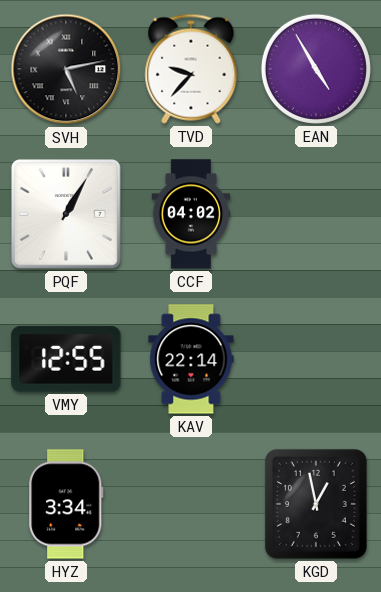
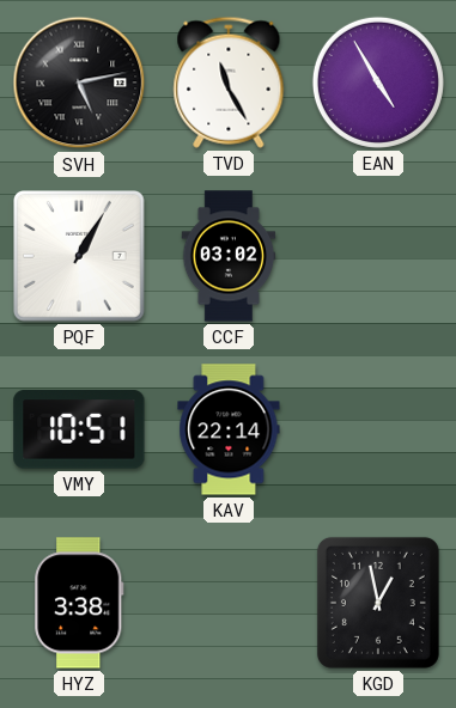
TVD: 9:37 -> 11:25
CCF: 04:02 -> 03:02
VMY: 12:55 -> 10:51
HYZ: 3:34 -> 3:38
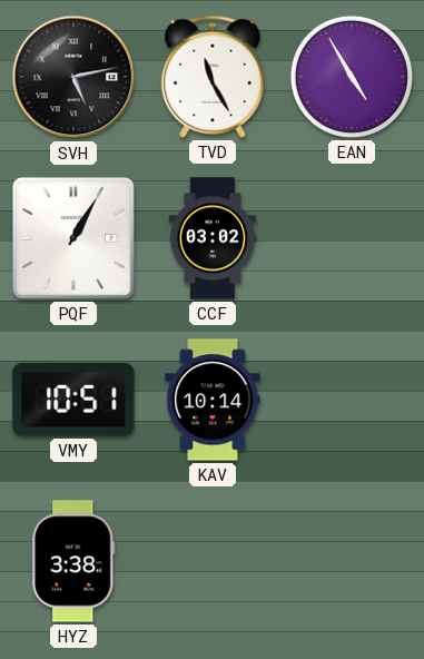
KAV: 22:14 -> 10:14
KGD: 12:58 -> none
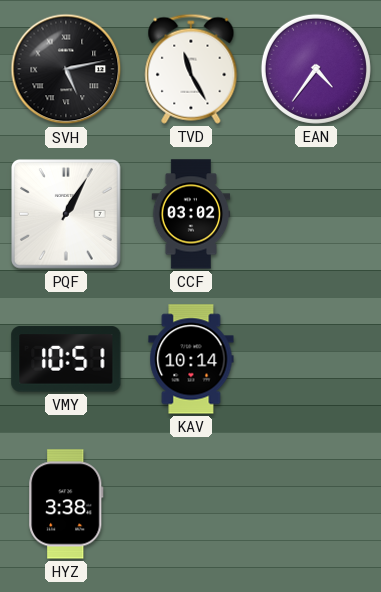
EAN: 4:55 -> 4:36
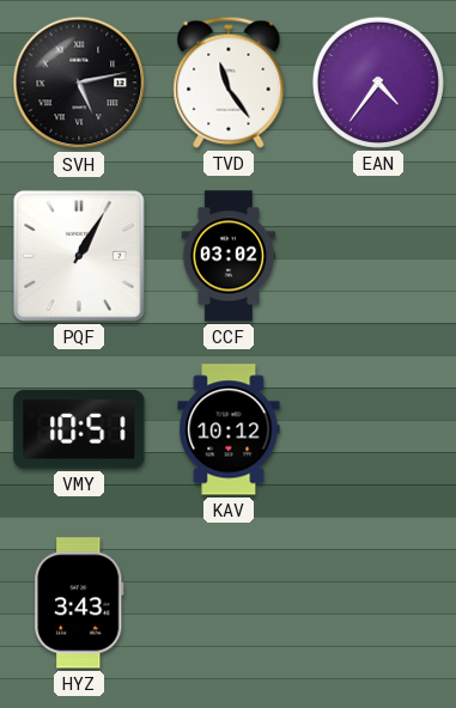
TVD: 11:25 -> 11:24
KAV: 10:14 -> 10:12
HYZ: 3:38 -> 3:43
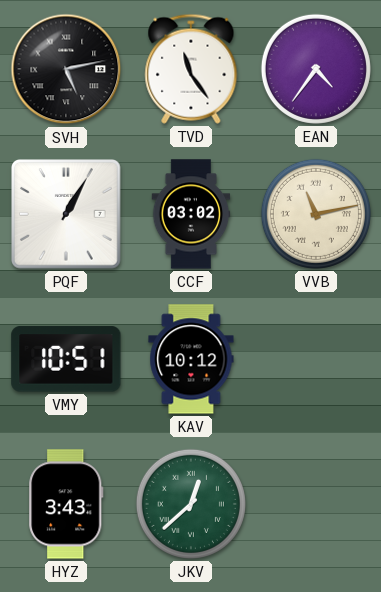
VVB: none -> 11:13
JKV: none -> 12:38
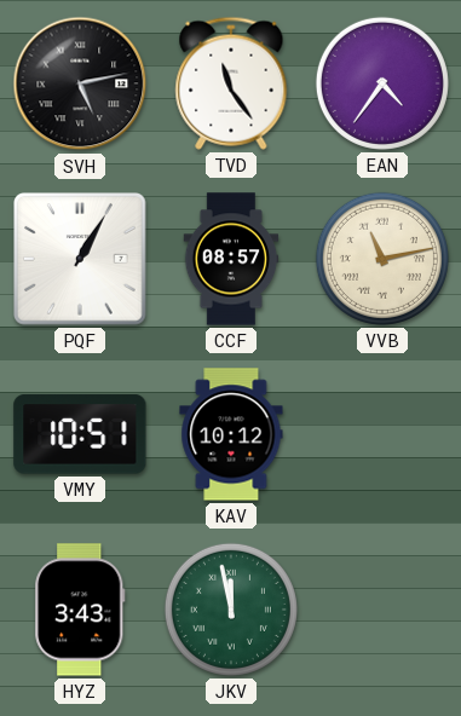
CCF: 03:02 -> 08:57
JKV: 12:38 -> 11:58
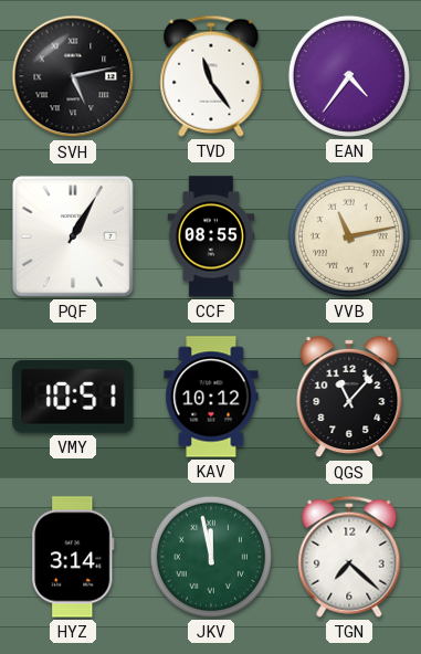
CCF: 08:57 -> 08:55
QGS: none -> 11:07
HYZ: 3:43 -> 3:14
TGN: none -> 7:22
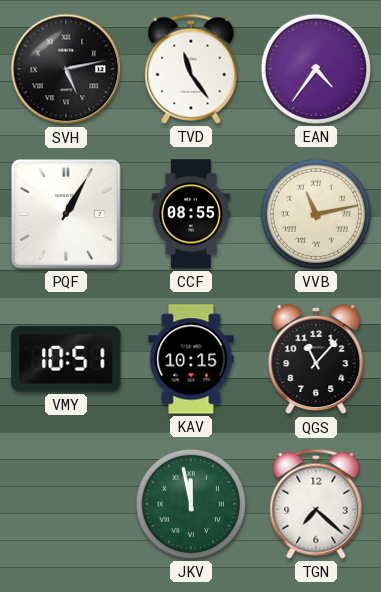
KAV: 10:12 -> 10:15
HYZ: 3:14 -> none
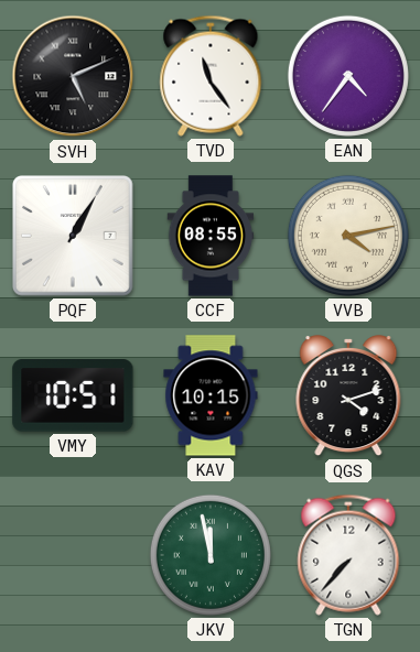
SVH: 5:13 -> 5:11
VVB: 11:13 -> 4:13
QGS: 11:07 -> 4:12
TGN: 7:22 -> 7:37
